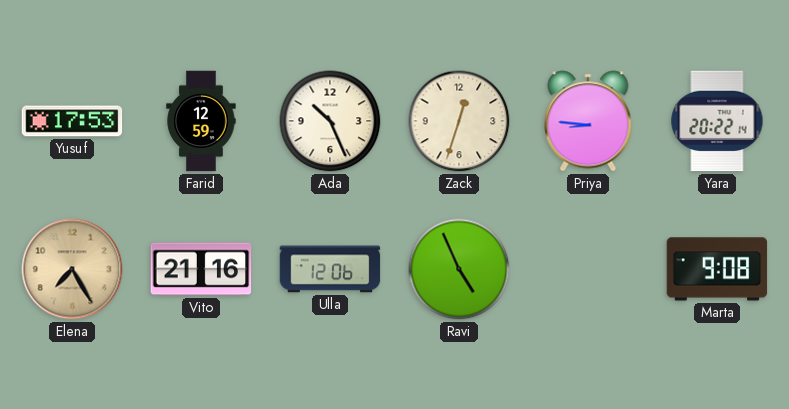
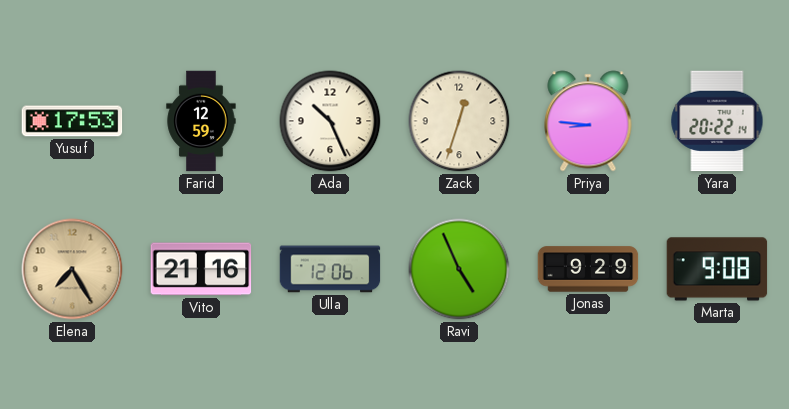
Jonas: none -> 9:29
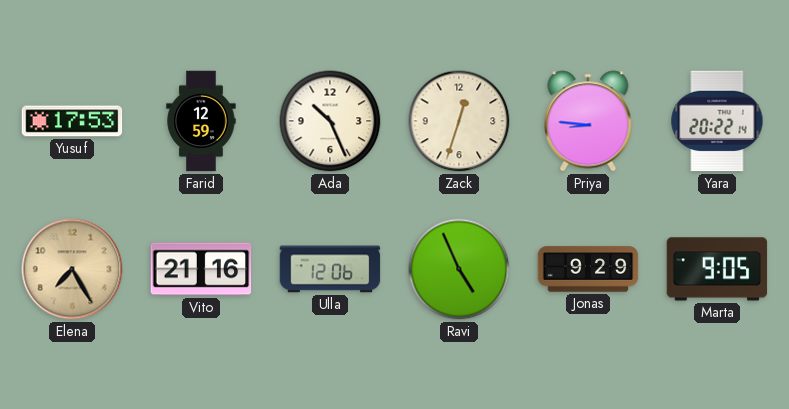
Marta: 9:08 -> 9:05
